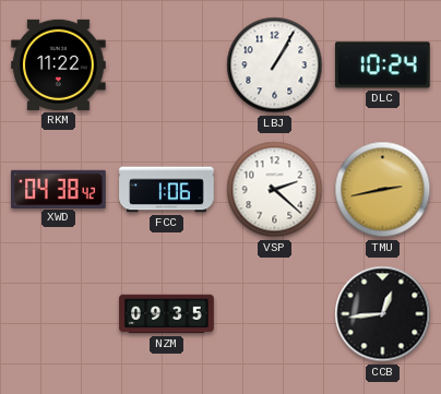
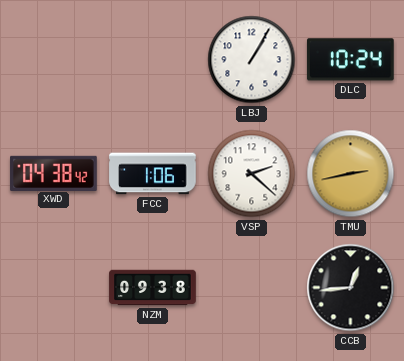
RKM: 11:22 -> none
NZM: 09:35 -> 09:38
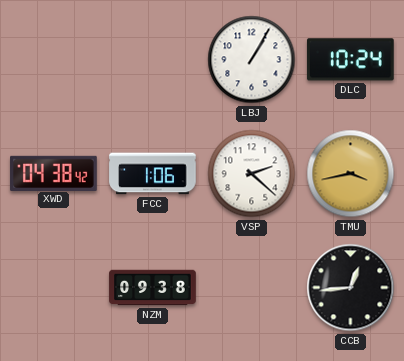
TMU: 2:43 -> 3:43
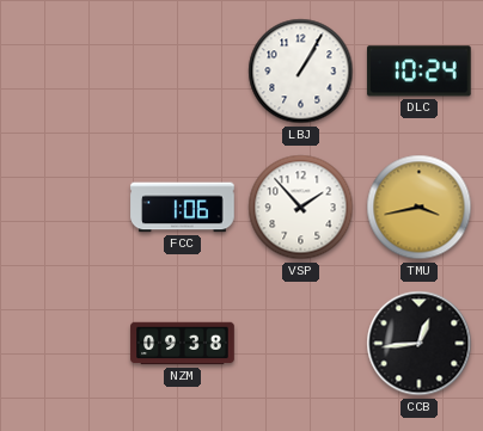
XWD: 04:38 -> none
VSP: 2:22 -> 1:53
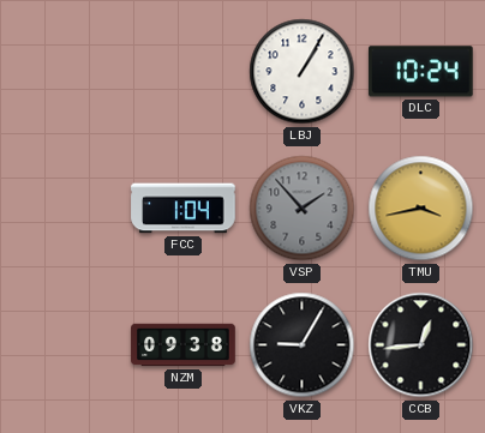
FCC: 1:06 -> 1:04
VSP dial: white -> grey
VKZ: none -> 9:05
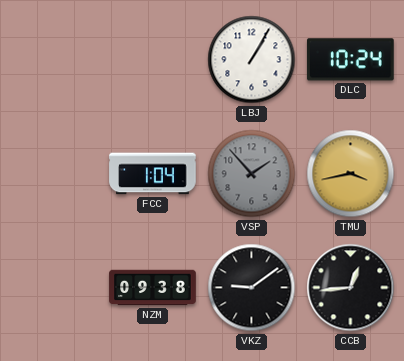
VKZ: 9:05 -> 9:09
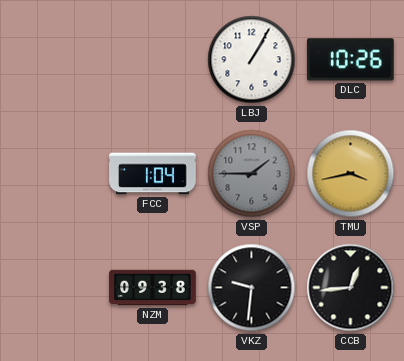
DLC: 10:24 -> 10:26
VSP: 1:53 -> 1:45
VKZ: 9:09 -> 9:31
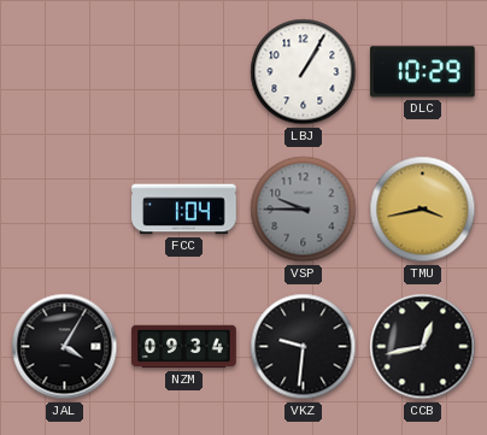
DLC: 10:26 -> 10:29
VSP: 1:45 -> 9:45
JAL: none -> 4:05
NZM: 09:38 -> 09:34
CCB: 12:44 -> 12:43
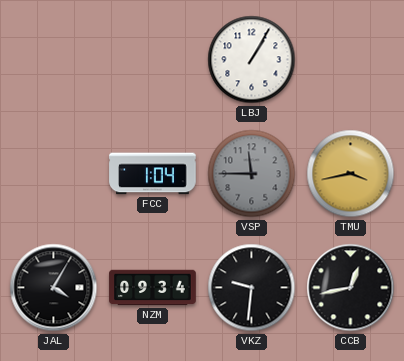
DLC: 10:29 -> none
VSP: 9:45 -> 11:45
